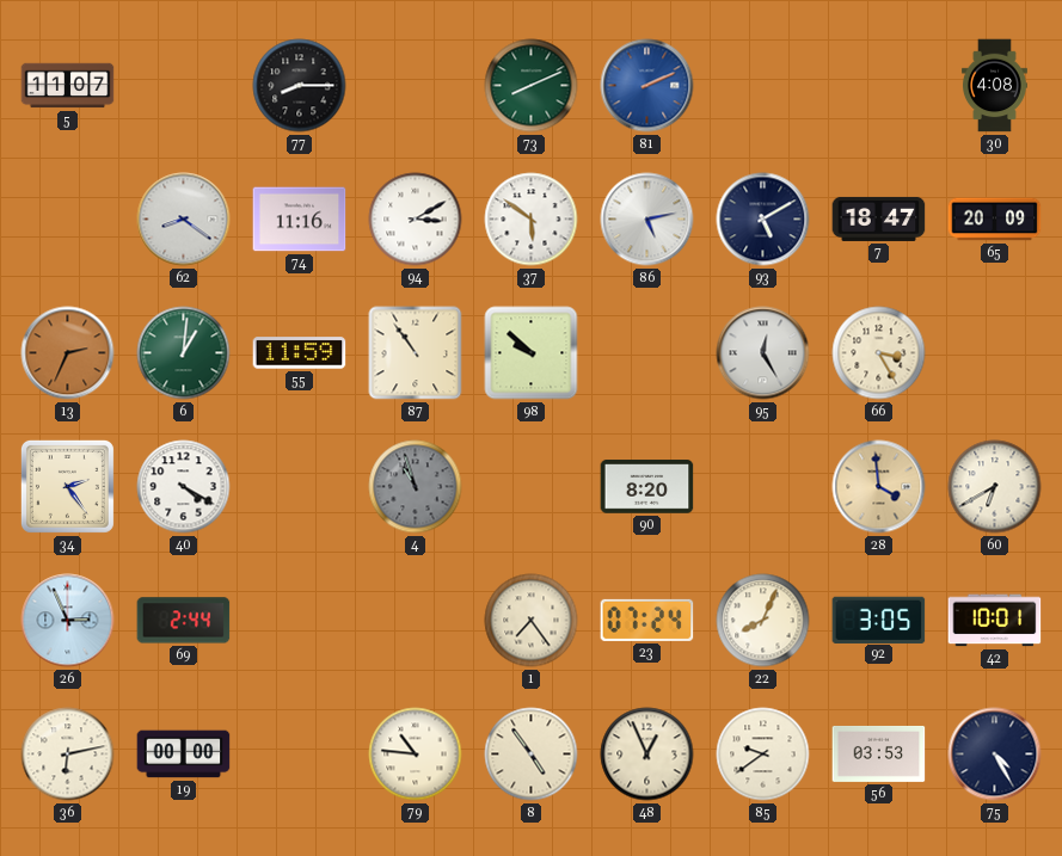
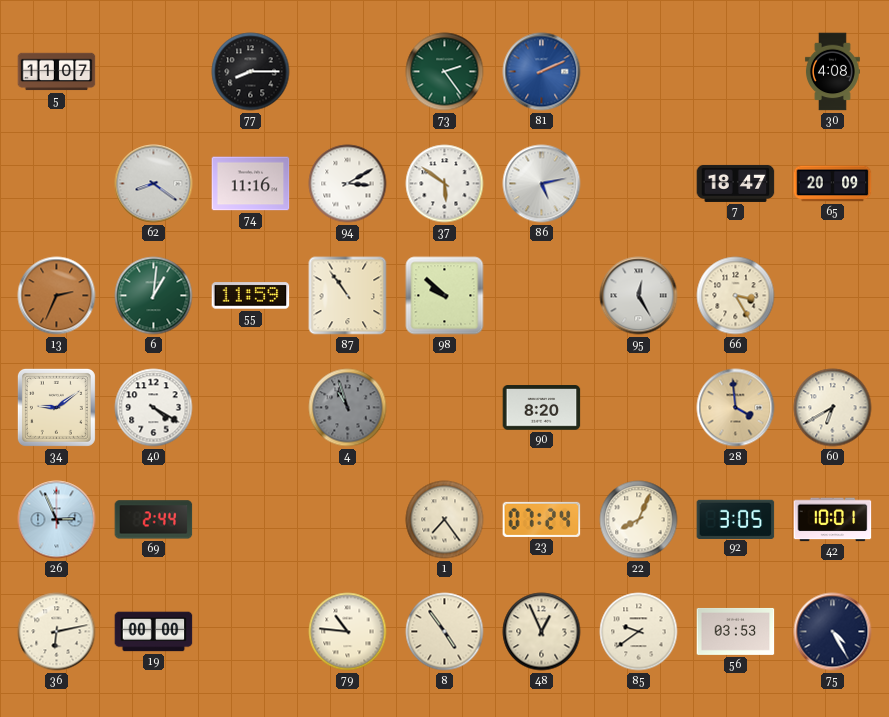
73: 8:11 -> 2:24
93: 5:10 -> none
34: 2:24 -> 9:09
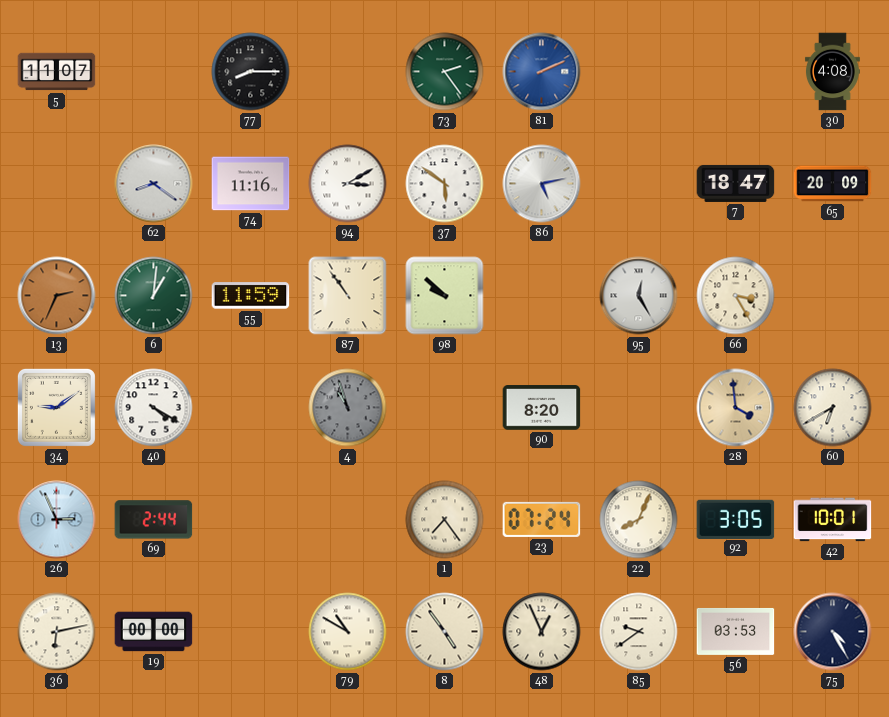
79: 10:46 -> 10:50
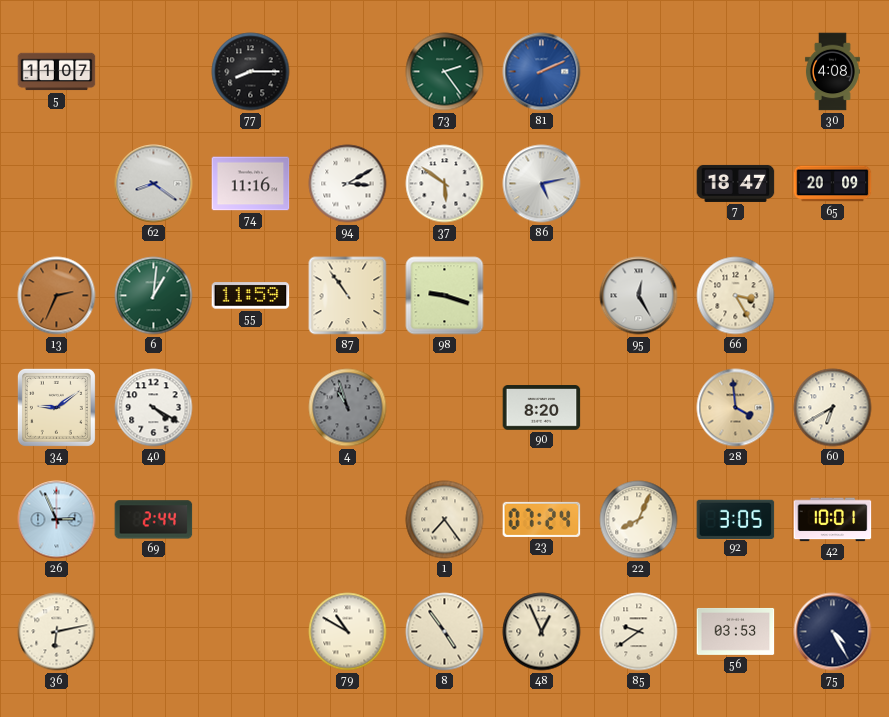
98: 9:52 -> 9:18
19: 00:00 -> none
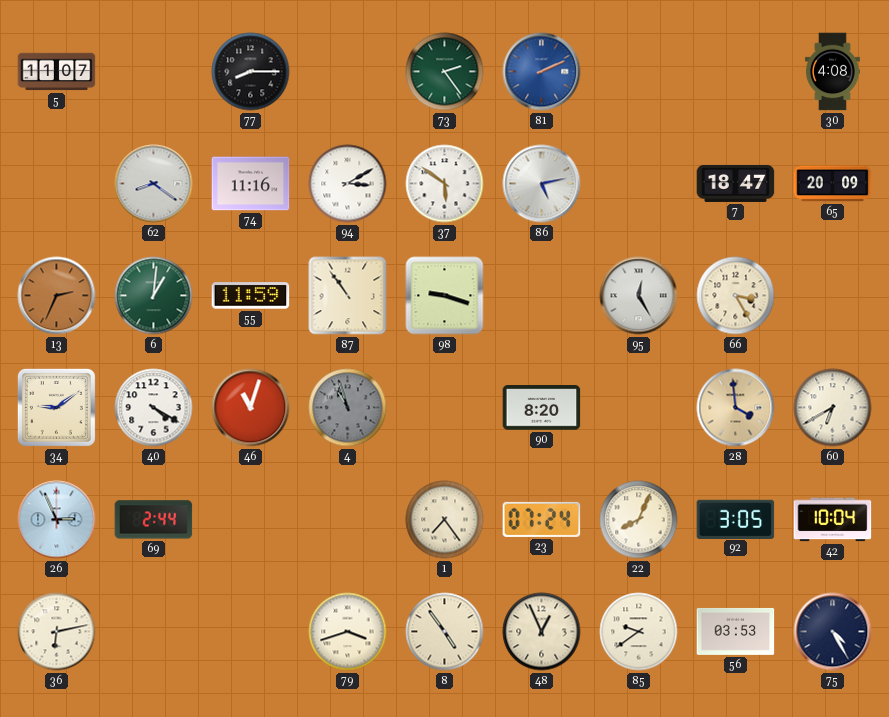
46: none -> 11:03
42: 10:01 -> 10:04
79: 10:50 -> 3:42
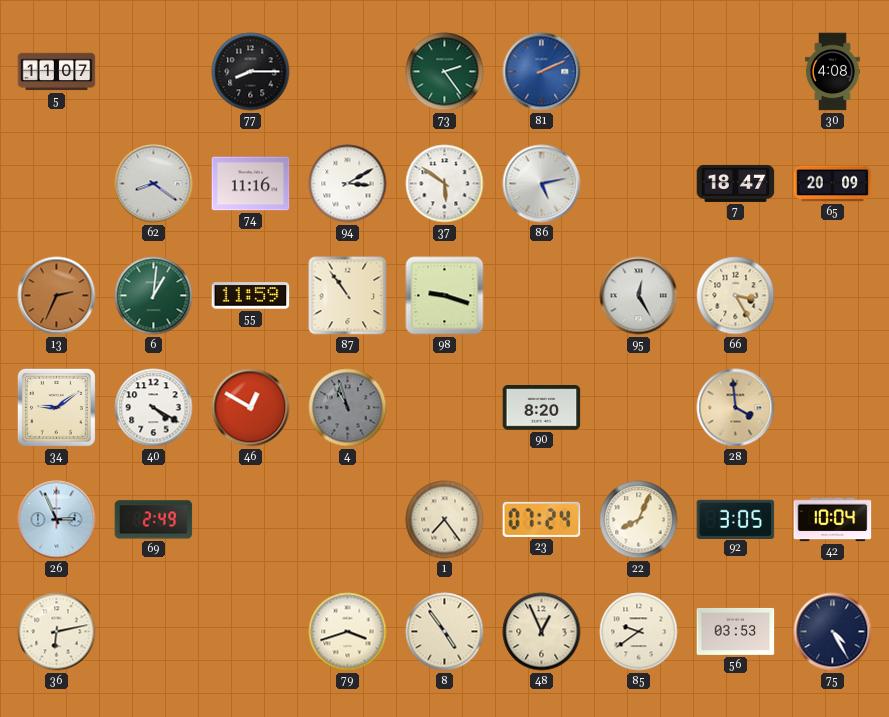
46: 11:03 -> 12:50
60: 6:40 -> none
69: 2:44 -> 2:49
